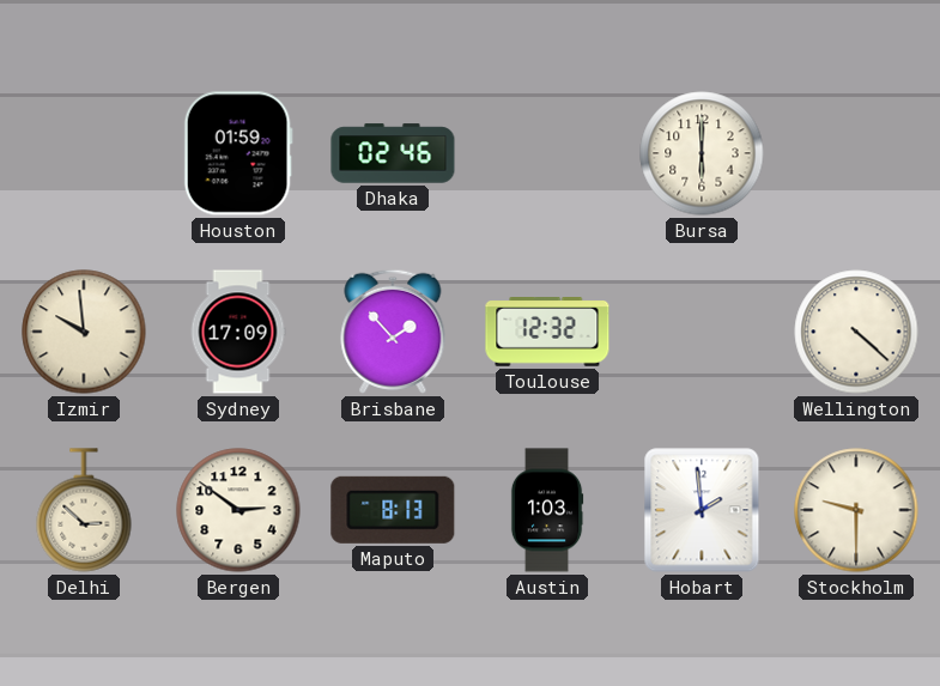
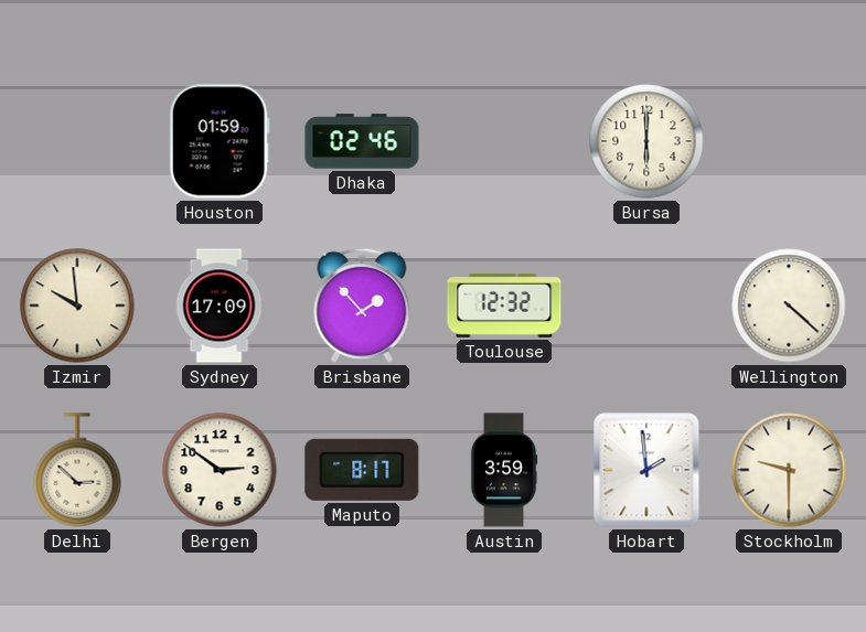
Maputo: 8:13 -> 8:17
Austin: 1:03 -> 3:59
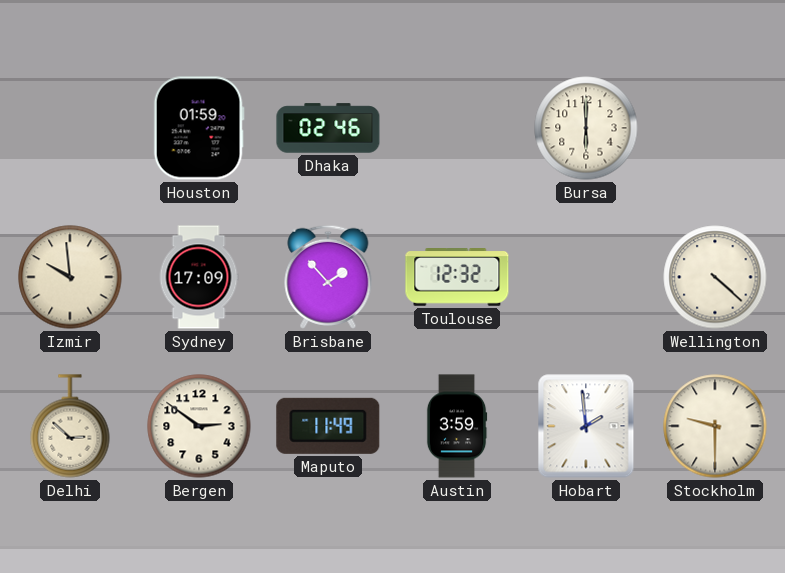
Maputo: 8:17 -> 11:49
